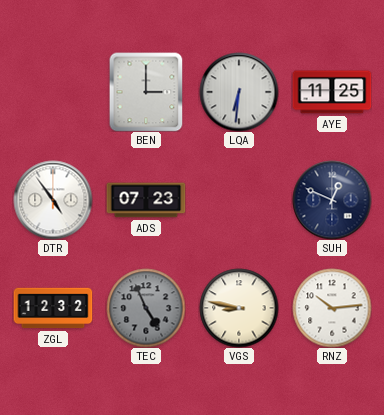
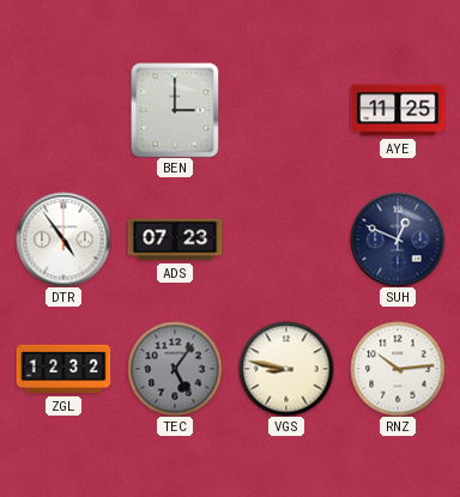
LQA: 6:31 -> none
TEC: 4:56 -> 5:06
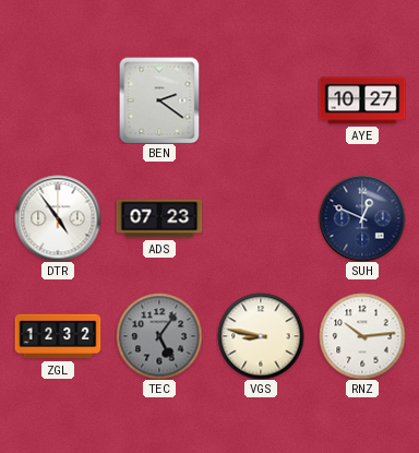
BEN: 3:00 -> 2:21
AYE: 11:25 -> 10:27
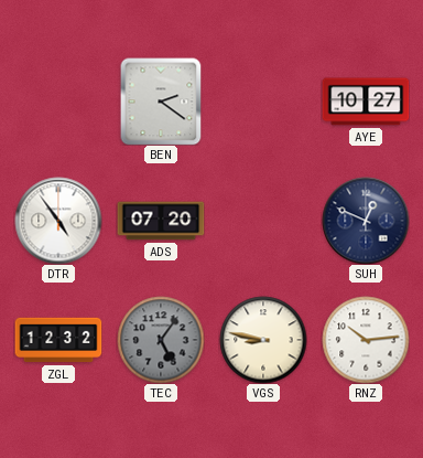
ADS: 07:23 -> 07:20
